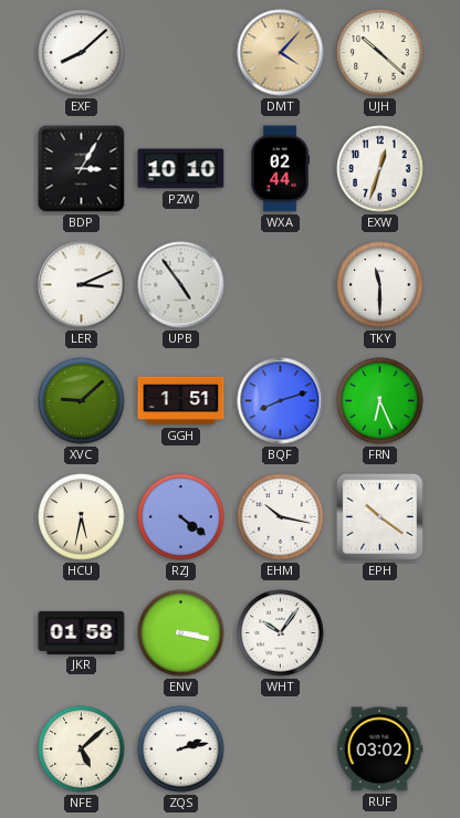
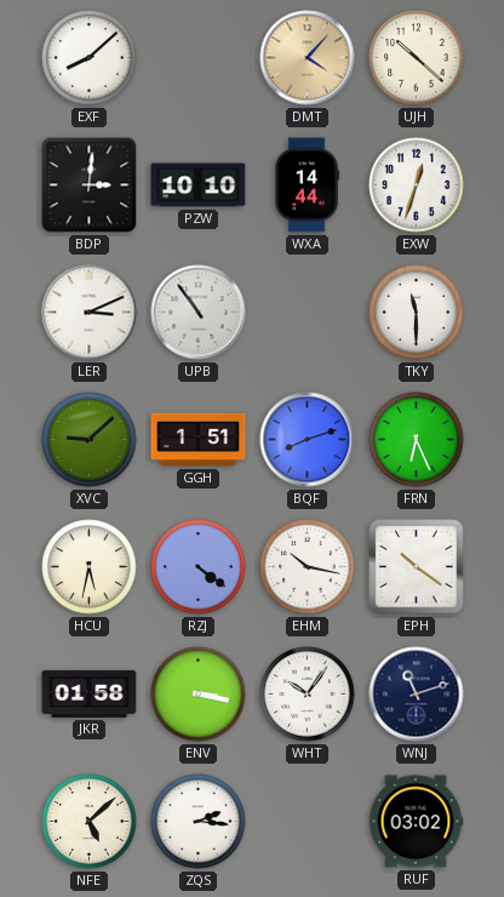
BDP: 3:05 -> 3:01
WXA: 02:44 -> 14:44
UPB: 4:54 -> 10:54
WNJ: none -> 11:12
ZQS: 2:13 -> 2:16
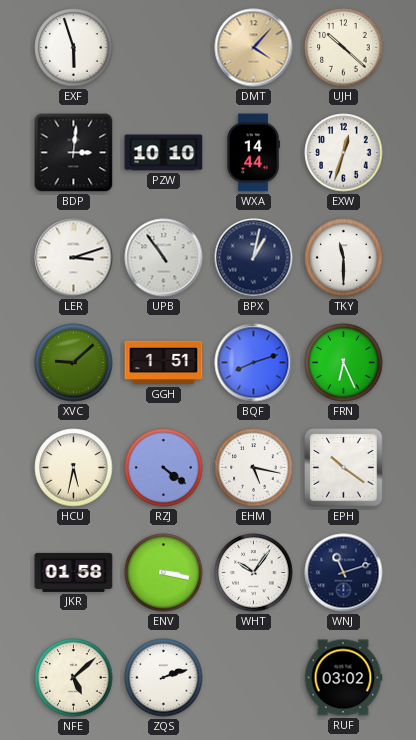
EXF: 8:08 -> 5:57
LER: 3:11 -> 3:12
BPX: none -> 1:02
EHM: 10:17 -> 5:17
ZQS: 2:16 -> 2:12
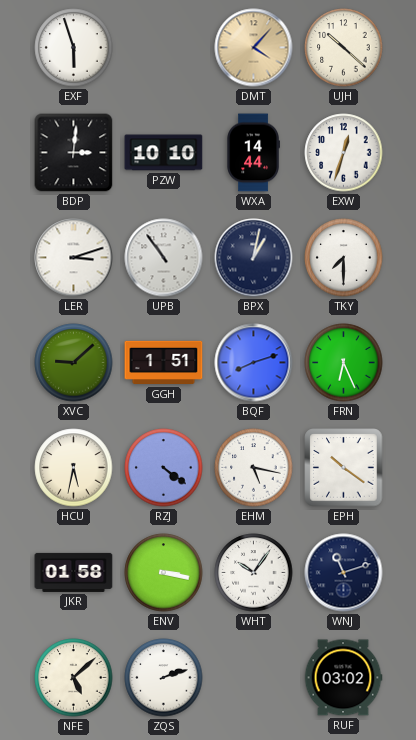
TKY: 11:30 -> 7:30
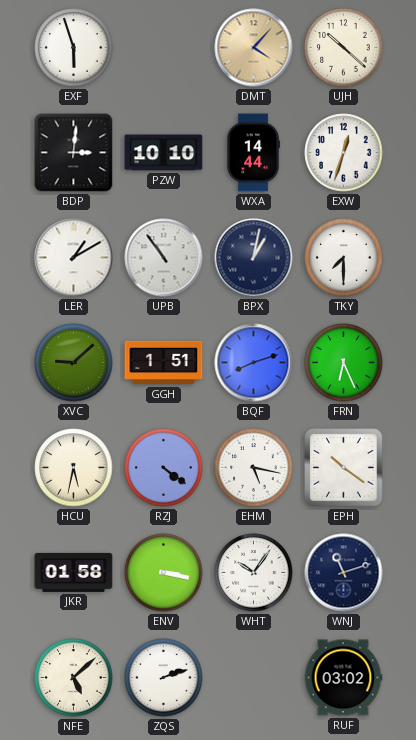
LER: 3:12 -> 1:10
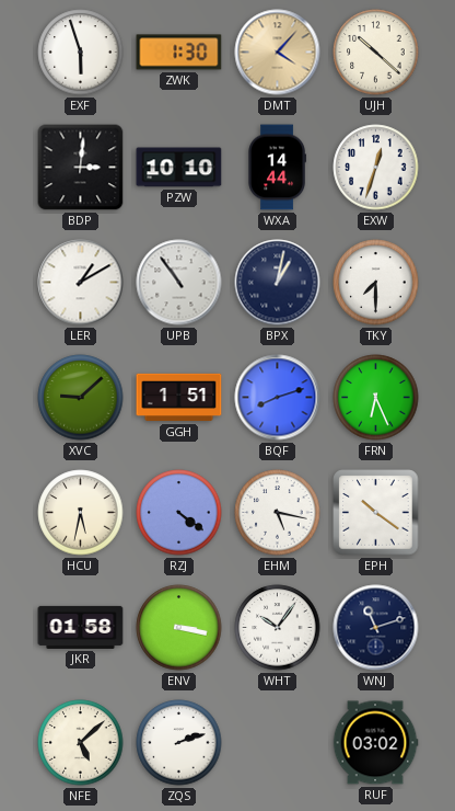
ZWK: none -> 1:30
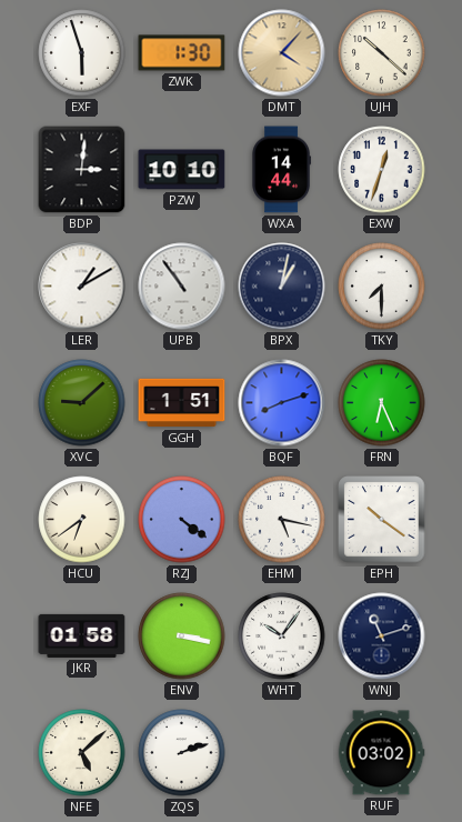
HCU: 5:32 -> 6:39
